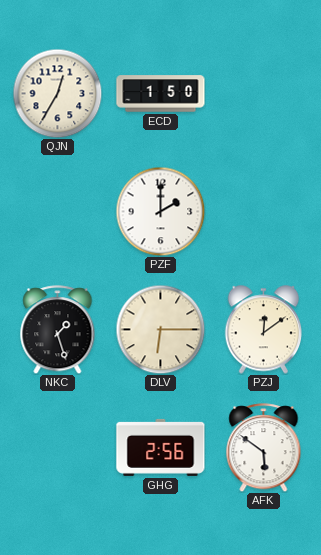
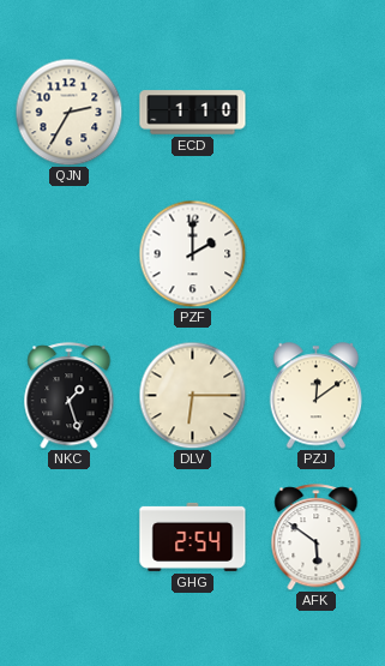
QJN: 12:35 -> 2:35
ECD: 1:50 -> 1:10
GHG: 2:56 -> 2:54
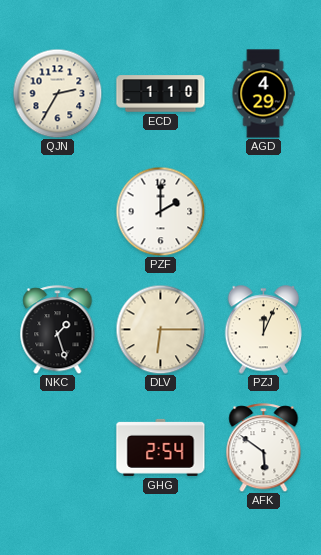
AGD: none -> 4:29
PZJ: 12:09 -> 12:04
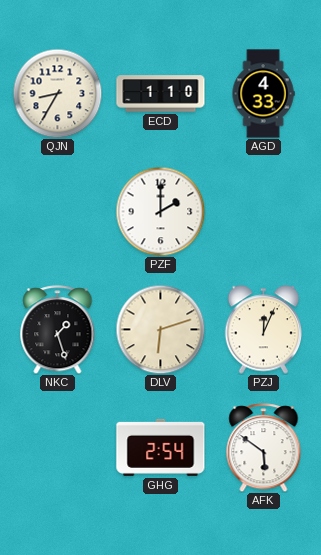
QJN: 2:35 -> 8:35
AGD: 4:29 -> 4:33
DLV: 6:15 -> 6:12
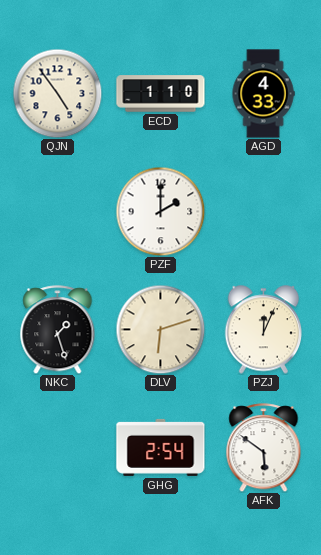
QJN: 8:35 -> 4:54
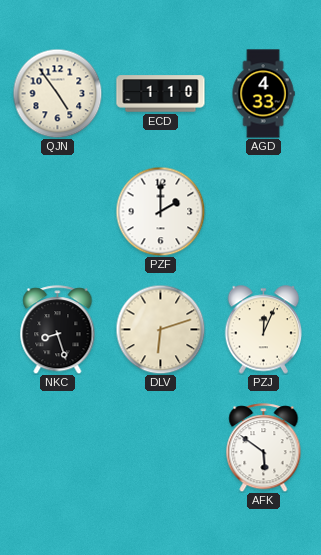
NKC: 1:27 -> 8:27
GHG: 2:54 -> none
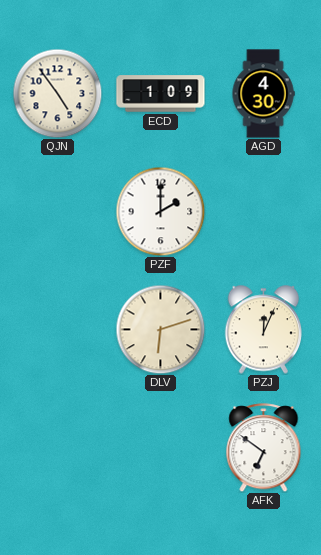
ECD: 1:10 -> 1:09
AGD: 4:33 -> 4:30
NKC: 8:27 -> none
AFK: 5:51 -> 6:51
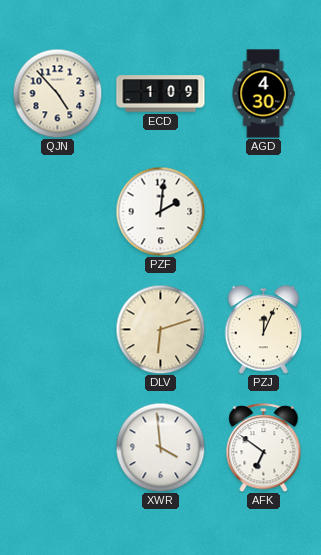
QJN: 4:54 -> 4:53
PZF: 2:00 -> 2:01
XWR: none -> 3:59
